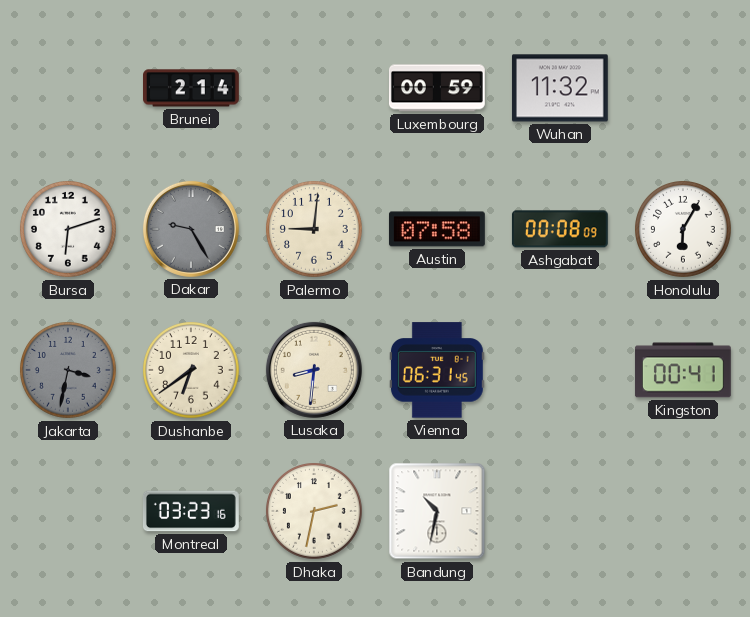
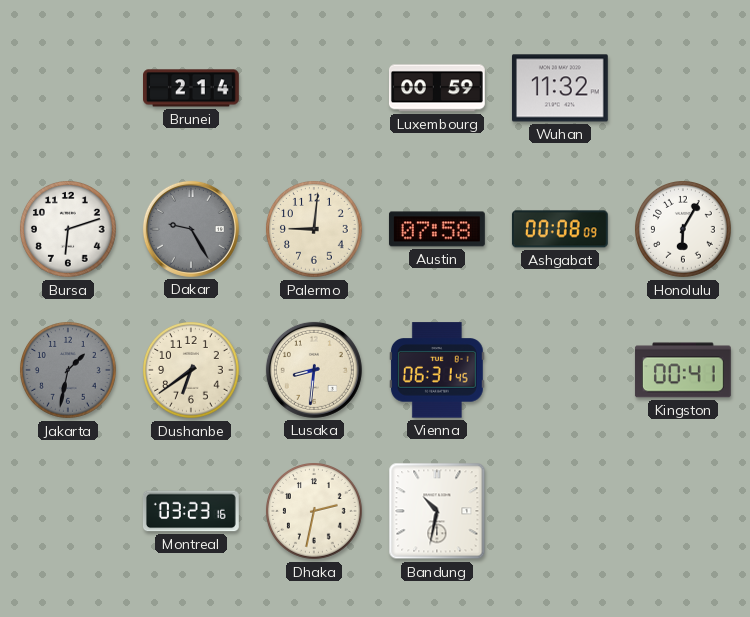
Jakarta: 3:32 -> 1:32
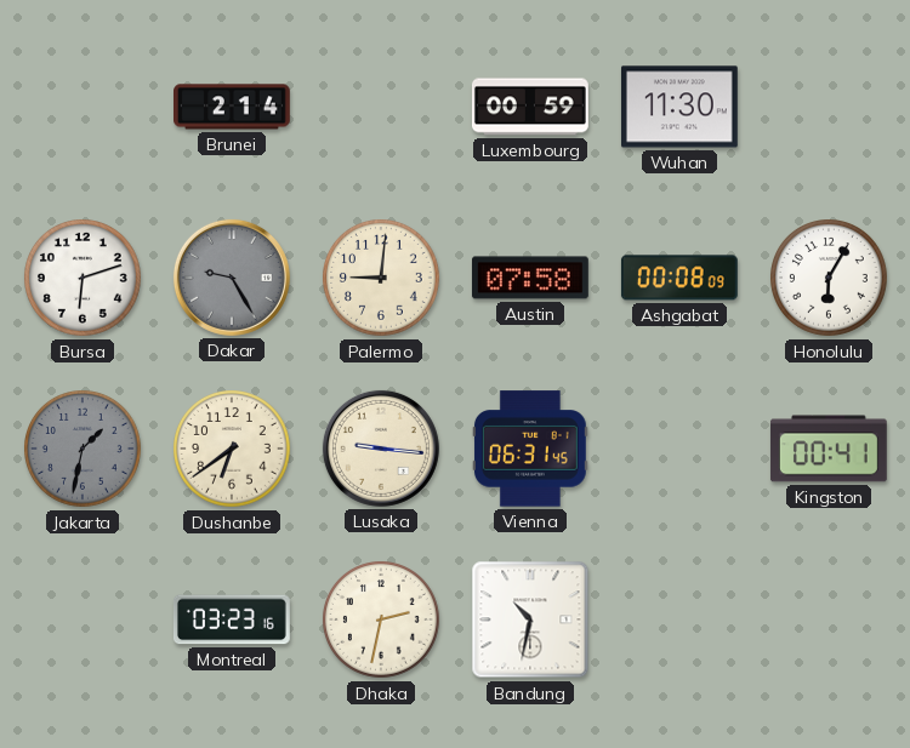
Wuhan: 11:32 -> 11:30
Lusaka: 8:31 -> 9:16
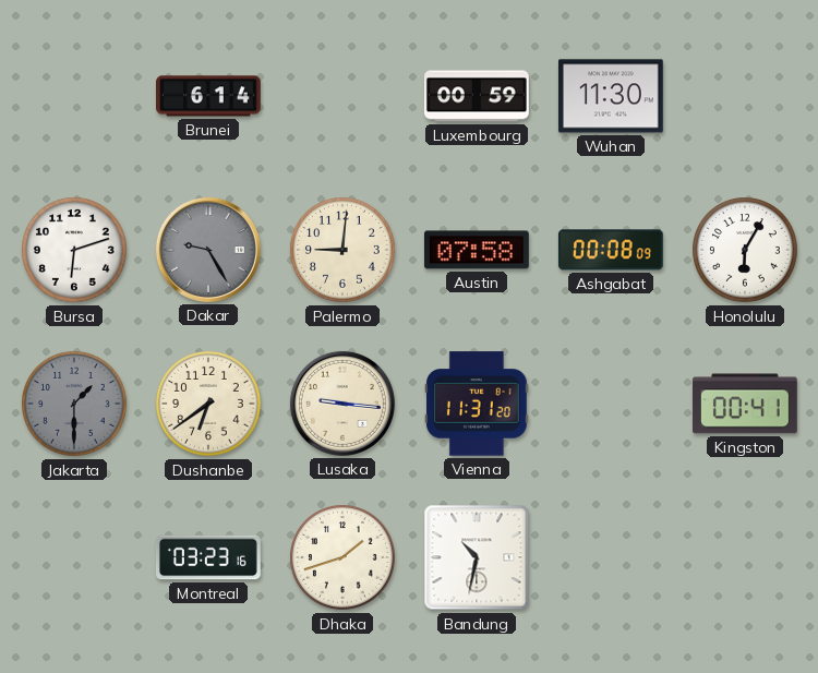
Brunei: 2:14 -> 6:14
Jakarta: 1:32 -> 1:30
Vienna: 06:31 -> 11:31
Dhaka: 2:32 -> 1:42
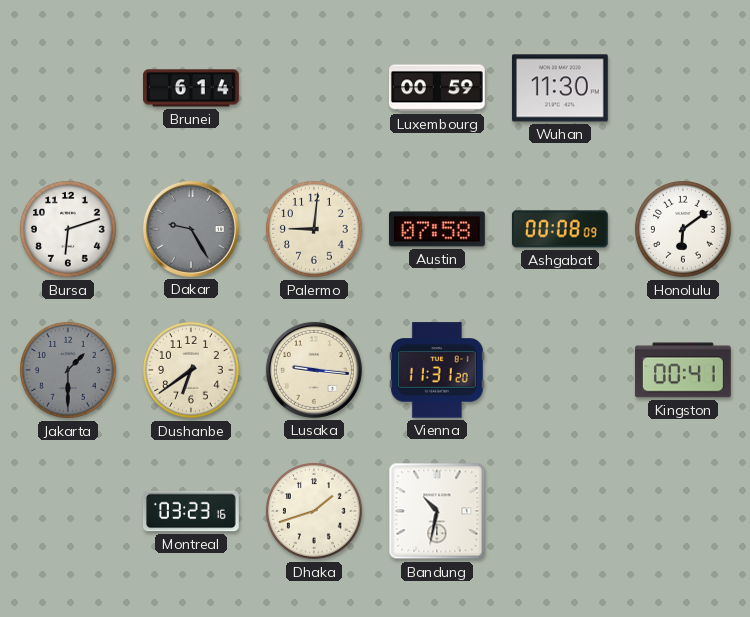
Honolulu: 6:05 -> 6:09
